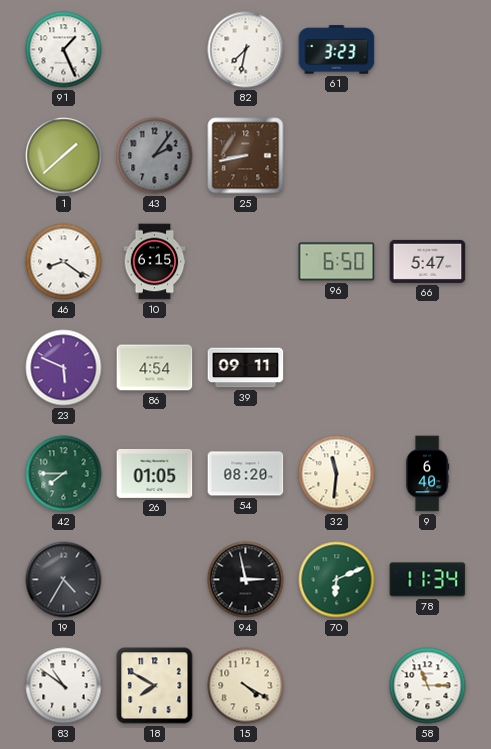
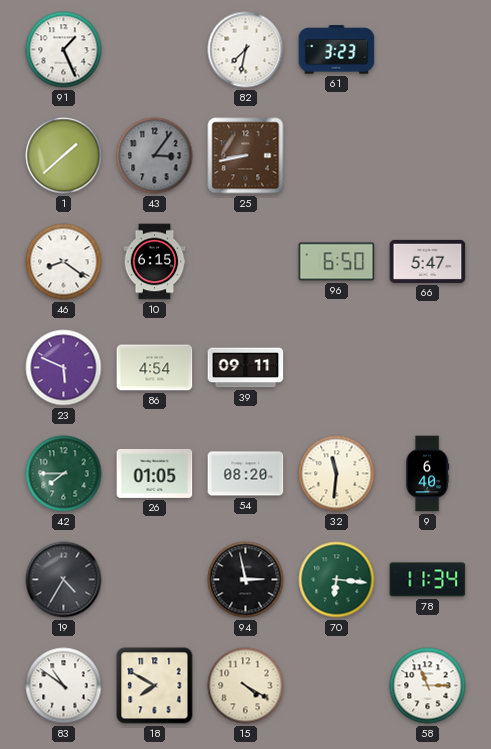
43: 2:06 -> 3:06
70: 6:11 -> 6:16
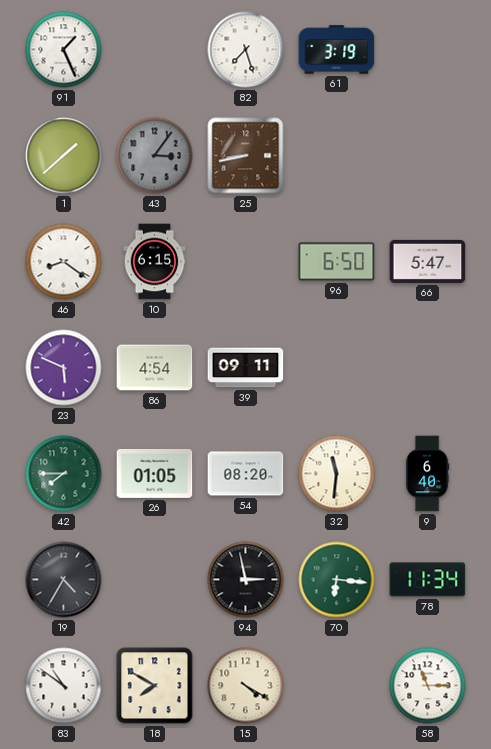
82: 7:32 -> 7:27
61: 3:23 -> 3:19
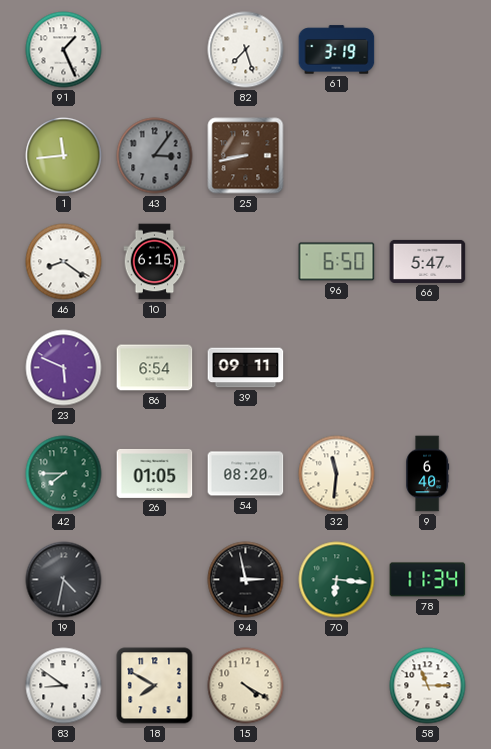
1: 1:38 -> 11:44
86: 4:54 -> 6:54
19: 4:35 -> 4:32
83: 10:51 -> 8:51
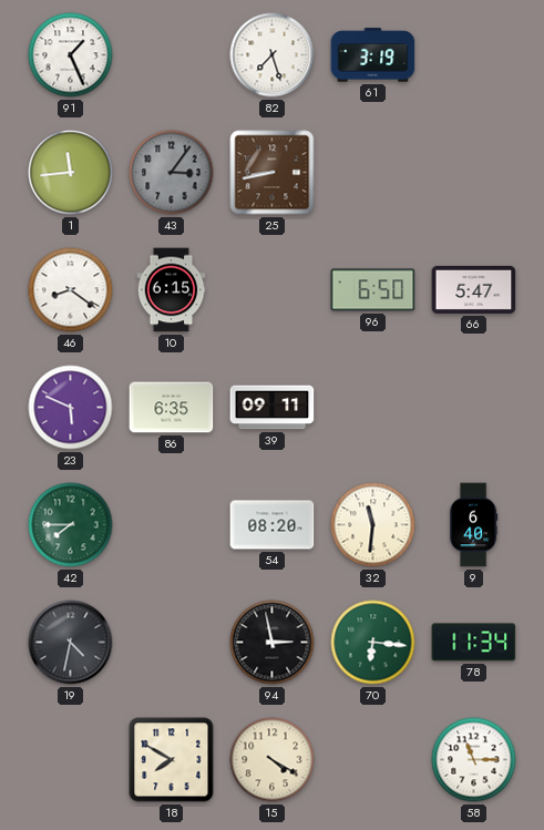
86: 6:54 -> 6:35
26: 01:05 -> none
83: 8:51 -> none
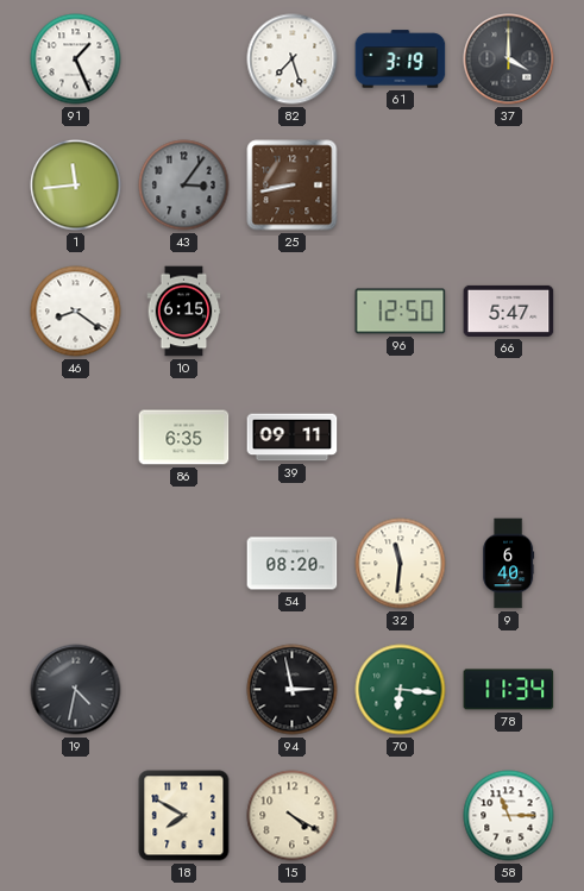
37: none -> 4:00
96: 6:50 -> 12:50
23: 5:49 -> none
42: 7:45 -> none
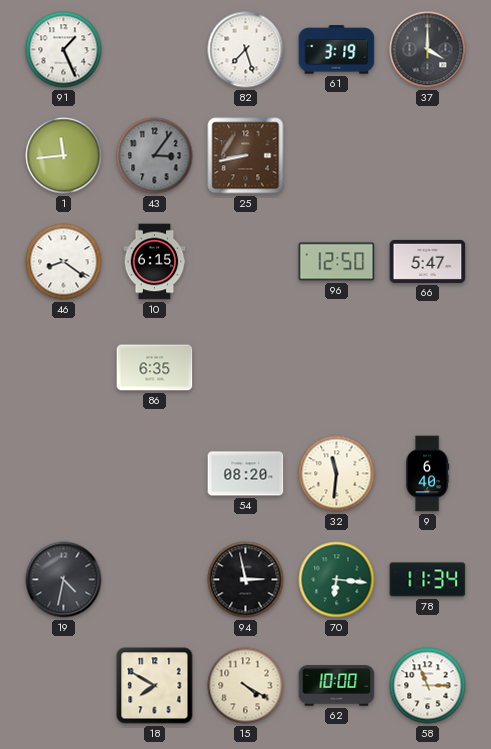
39: 09:11 -> none
62: none -> 10:00
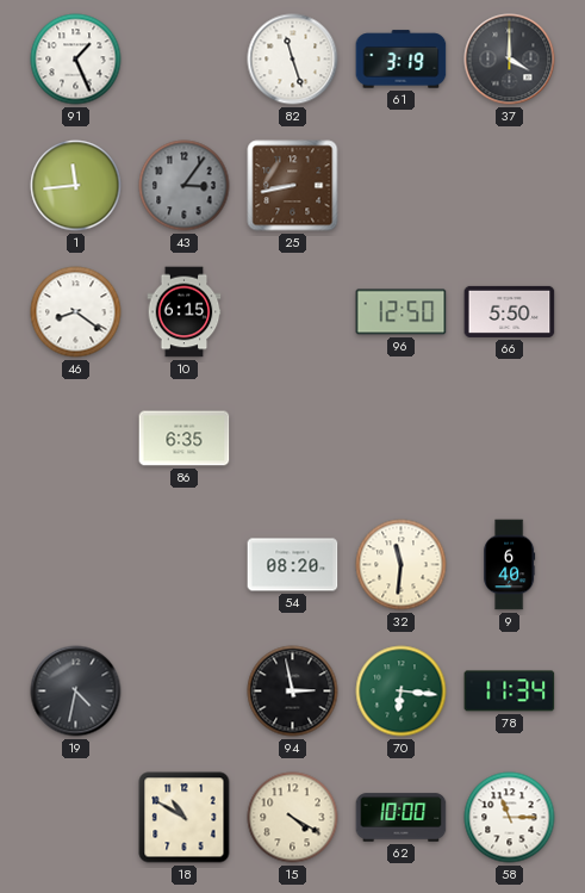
82: 7:27 -> 11:27
66: 5:47 -> 5:50
18: 7:50 -> 10:50
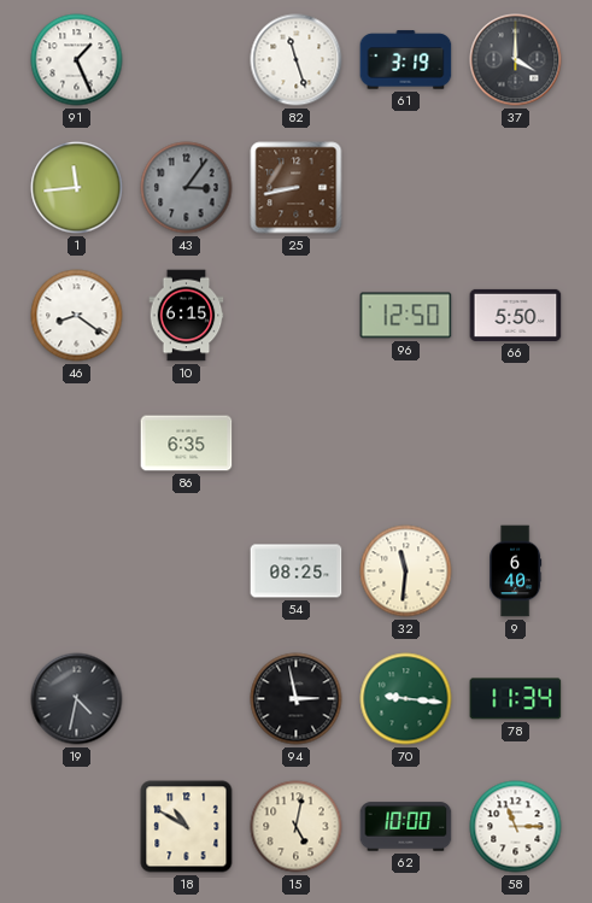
54: 08:20 -> 08:25
70: 6:16 -> 9:16
15: 4:20 -> 5:02
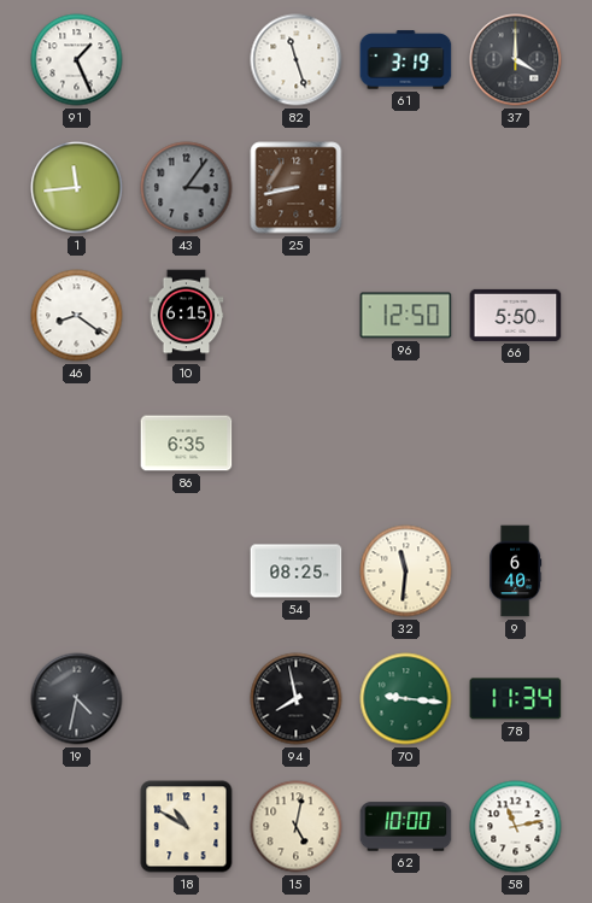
94: 2:58 -> 7:58
58: 11:15 -> 11:13
